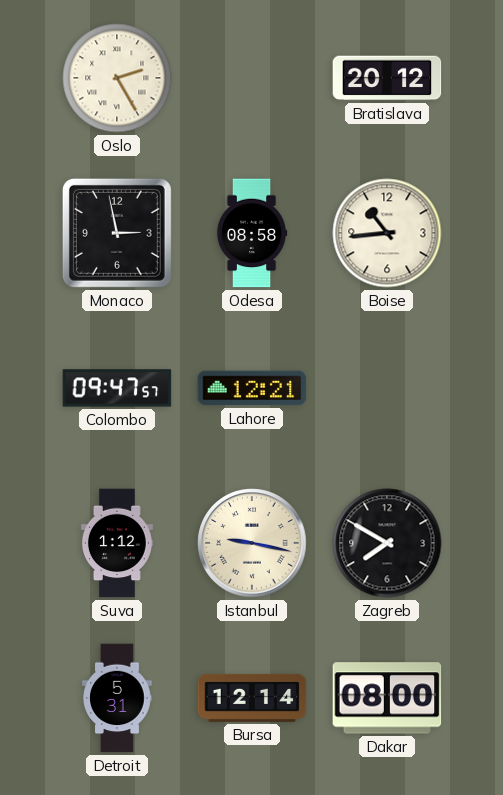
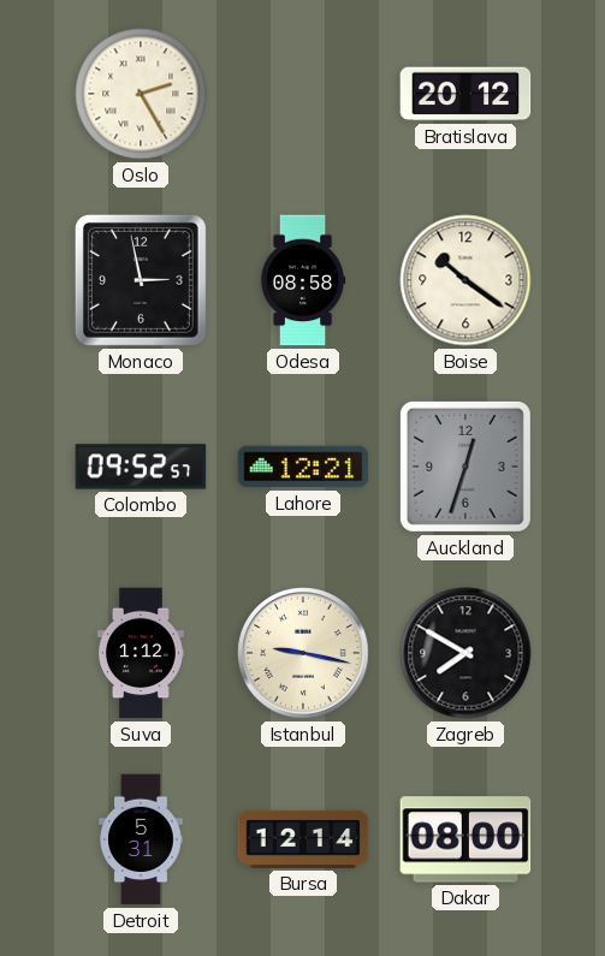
Boise: 10:44 -> 10:21
Colombo: 09:47 -> 09:52
Auckland: none -> 12:33
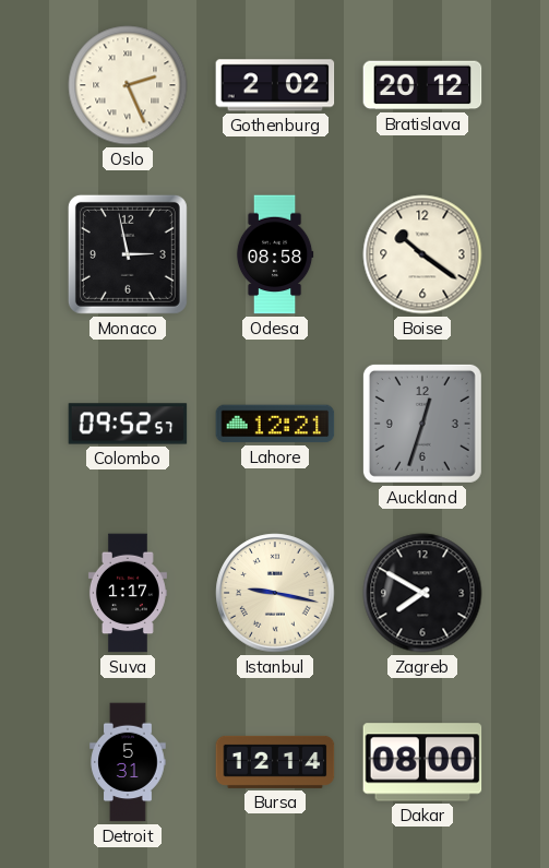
Oslo: 2:25 -> 2:26
Gothenburg: none -> 2:02
Suva: 1:12 -> 1:17
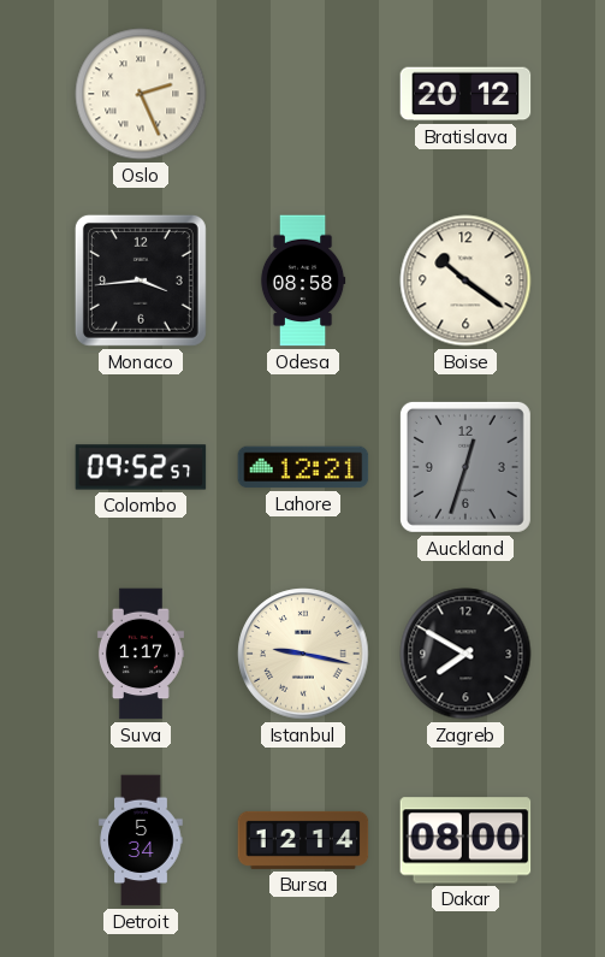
Gothenburg: 2:02 -> none
Monaco: 2:58 -> 3:44
Detroit: 5:31 -> 5:34
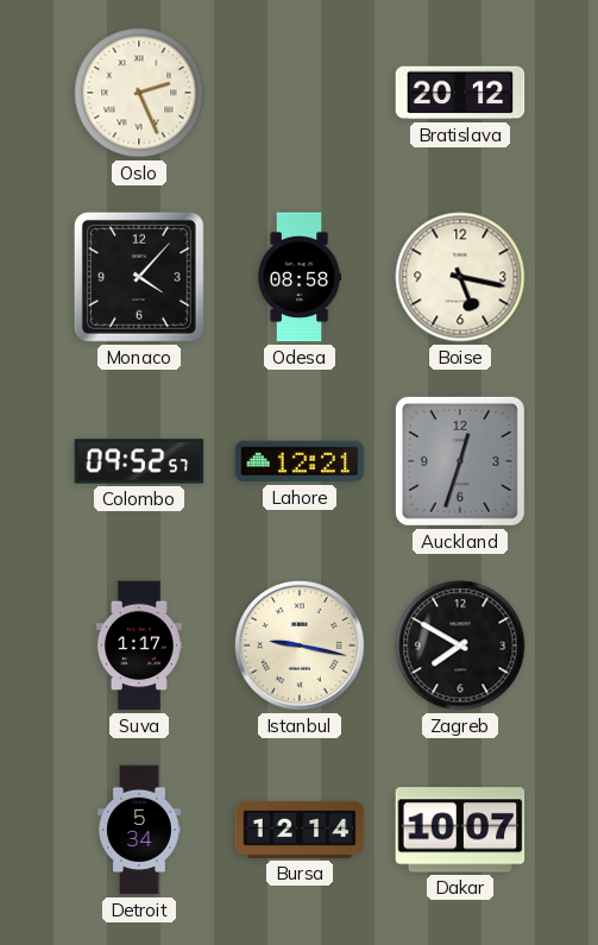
Monaco: 3:44 -> 4:07
Boise: 10:21 -> 5:17
Dakar: 08:00 -> 10:07
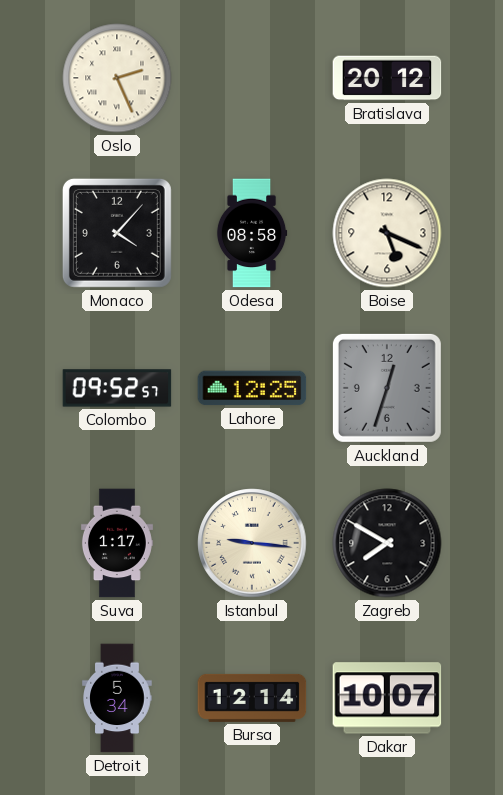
Boise: 5:17 -> 5:19
Lahore: 12:21 -> 12:25
Istanbul: 9:17 -> 9:16
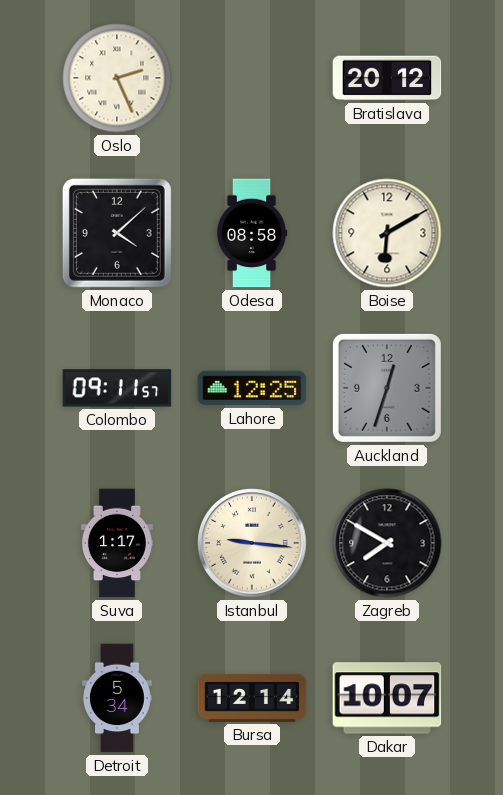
Monaco: 4:07 -> 4:08
Boise: 5:19 -> 6:10
Colombo: 09:52 -> 09:11
